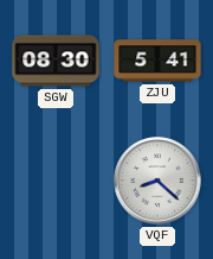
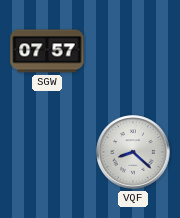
SGW: 08:30 -> 07:57
ZJU: 5:41 -> none
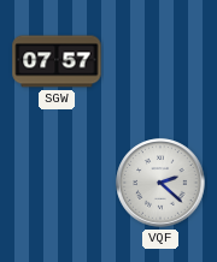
VQF: 8:22 -> 2:22
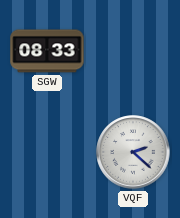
SGW: 07:57 -> 08:33
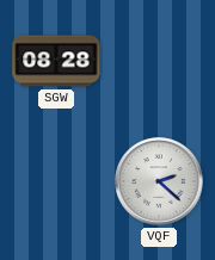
SGW: 08:33 -> 08:28
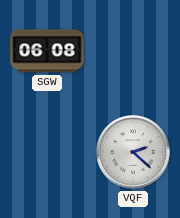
SGW: 08:28 -> 06:08
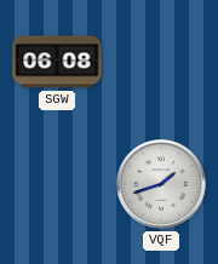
VQF: 2:22 -> 1:42
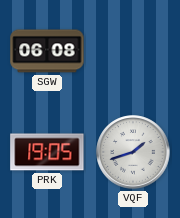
PRK: none -> 19:05
